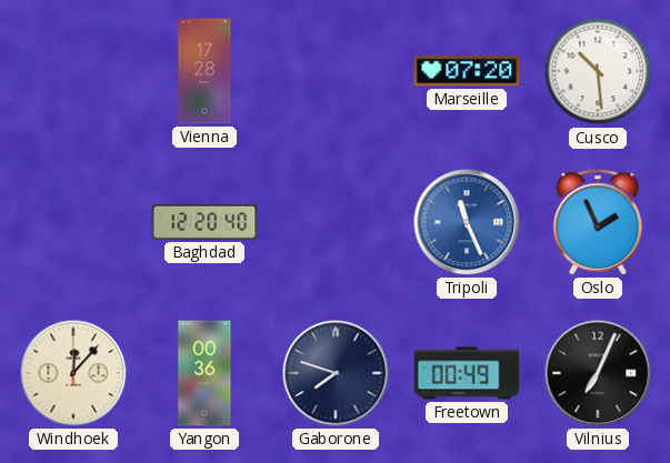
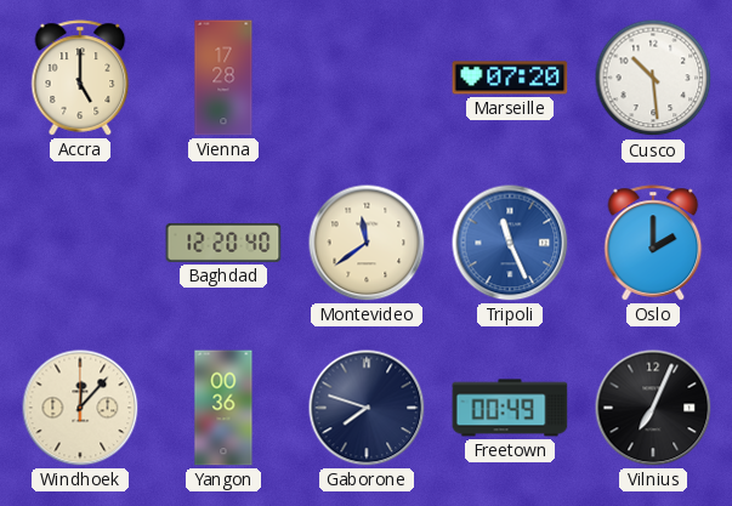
Accra: none -> 5:00
Montevideo: none -> 11:39
Oslo: 1:56 -> 2:00
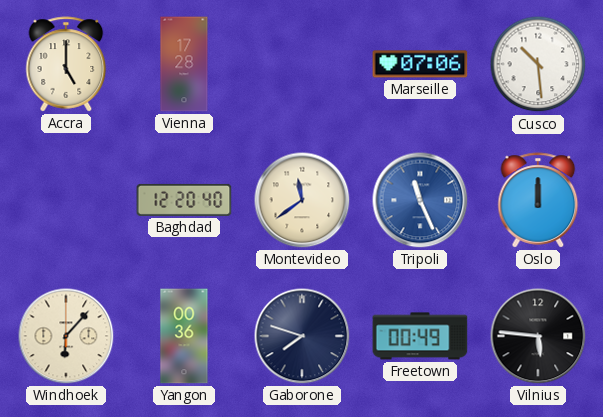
Marseille: 07:20 -> 07:06
Oslo: 2:00 -> 12:00
Windhoek: 12:07 -> 6:07
Vilnius: 7:04 -> 5:46
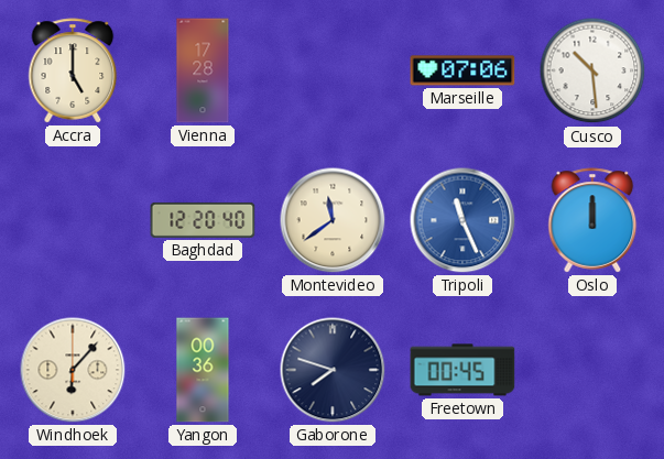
Freetown: 00:49 -> 00:45
Vilnius: 5:46 -> none
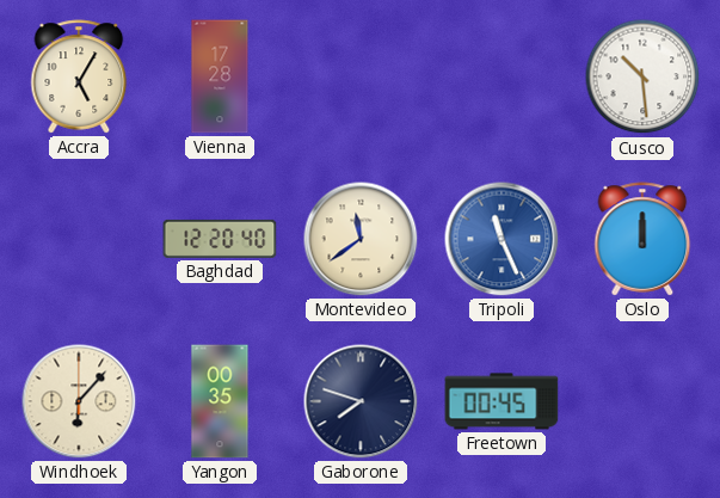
Accra: 5:00 -> 5:05
Marseille: 07:06 -> none
Yangon: 00:36 -> 00:35
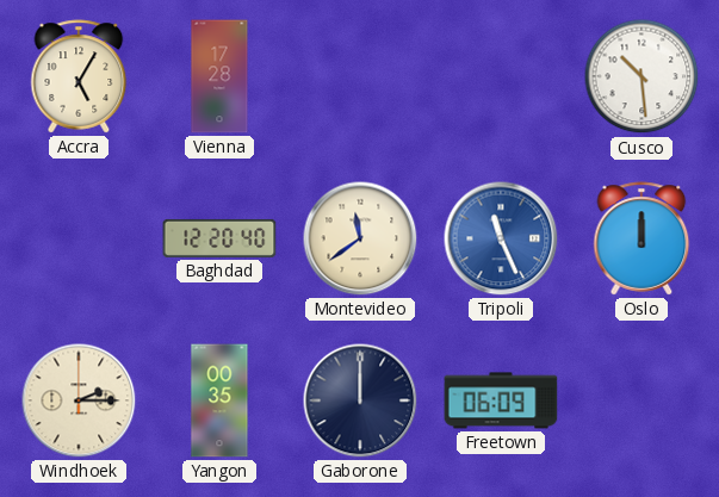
Windhoek: 6:07 -> 2:15
Gaborone: 7:48 -> 12:00
Freetown: 00:45 -> 06:09
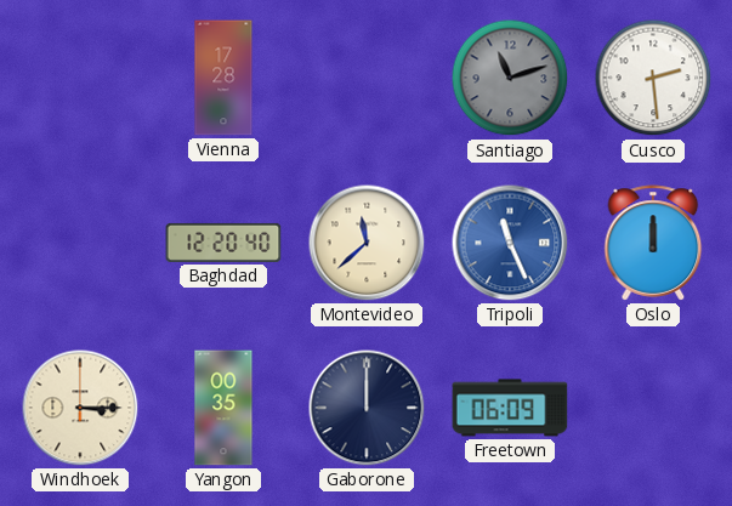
Accra: 5:05 -> none
Santiago: none -> 11:12
Cusco: 10:29 -> 2:29
Montevideo: 11:39 -> 11:38
Windhoek: 2:15 -> 3:15
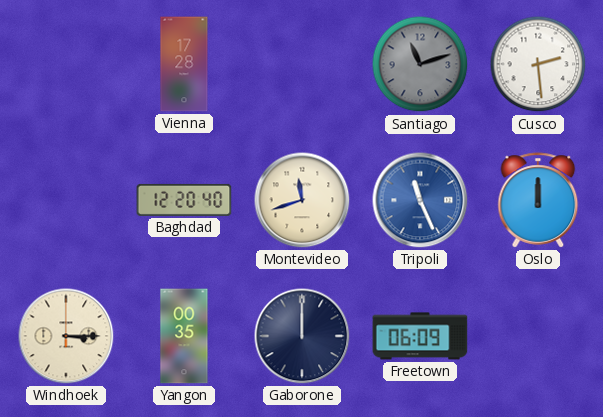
Montevideo: 11:38 -> 11:42
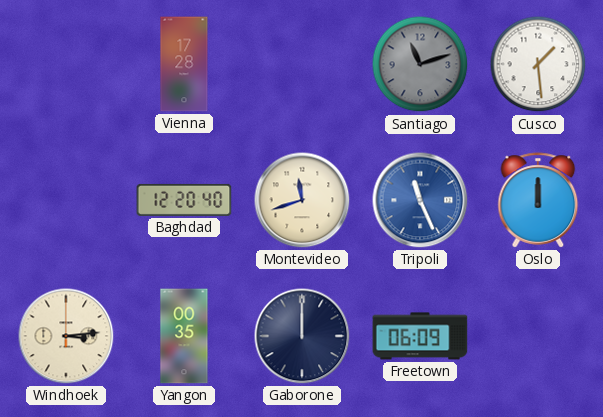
Cusco: 2:29 -> 1:29
Windhoek: 3:15 -> 3:14
